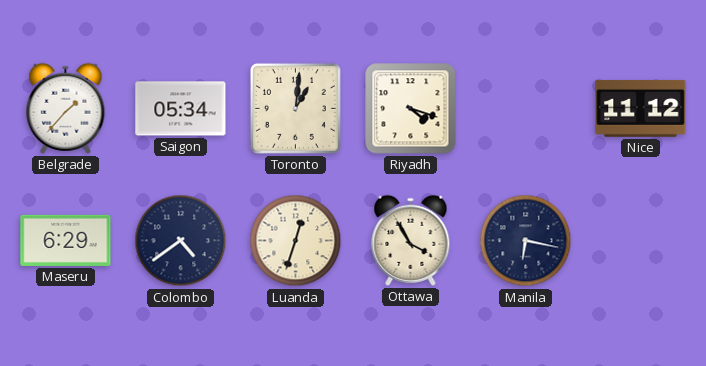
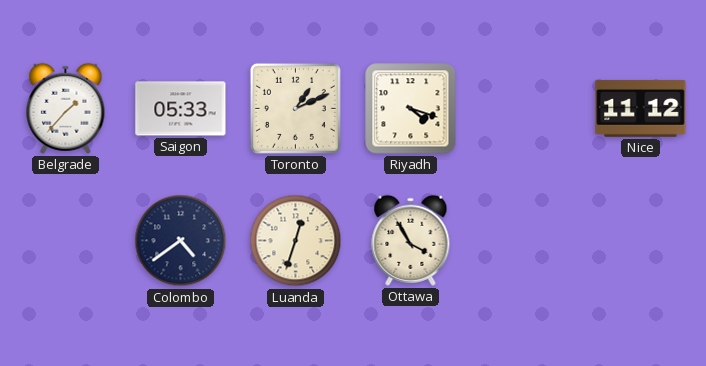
Saigon: 05:34 -> 05:33
Toronto: 1:01 -> 1:11
Maseru: 6:29 -> none
Manila: 6:17 -> none
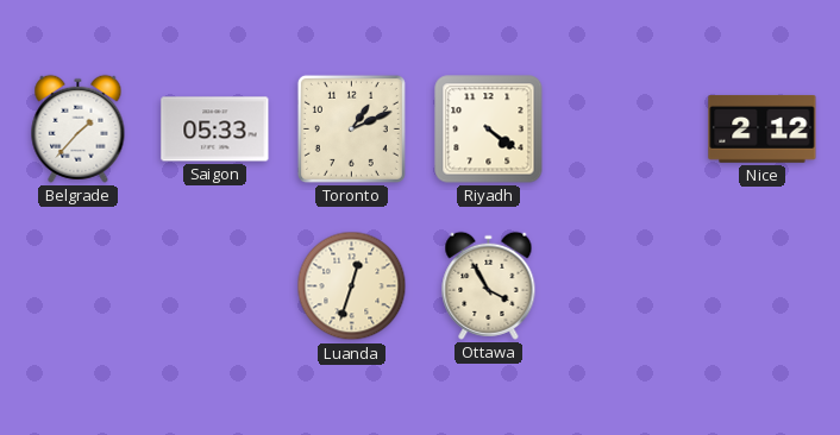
Riyadh: 4:18 -> 4:21
Nice: 11:12 -> 2:12
Colombo: 4:39 -> none
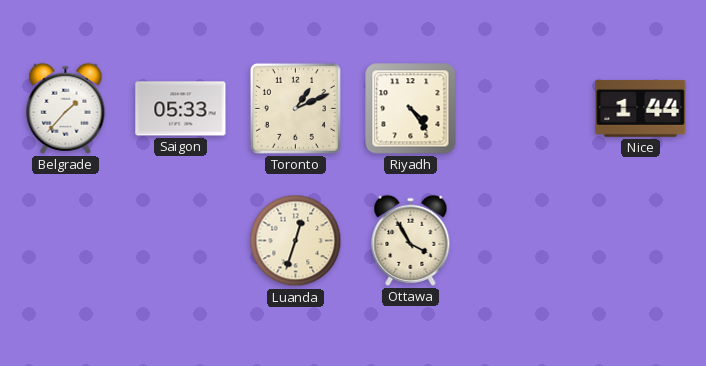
Riyadh: 4:21 -> 4:24
Nice: 2:12 -> 1:44
